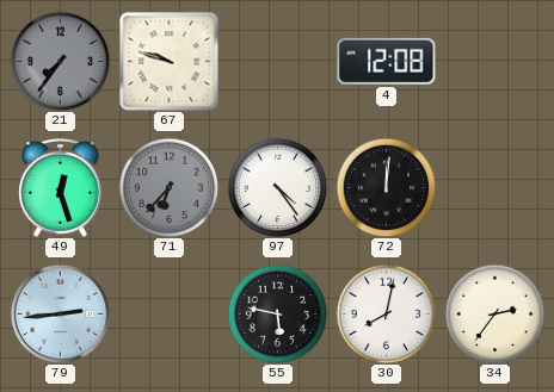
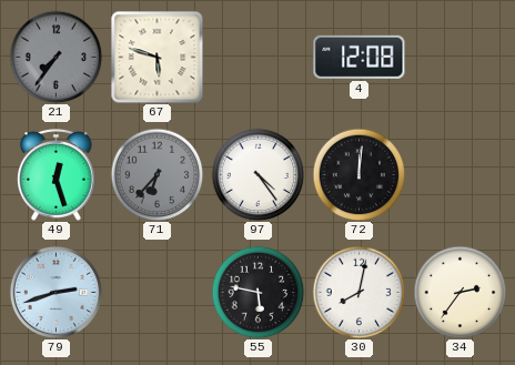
67: 9:48 -> 5:48
79: 2:44 -> 2:42
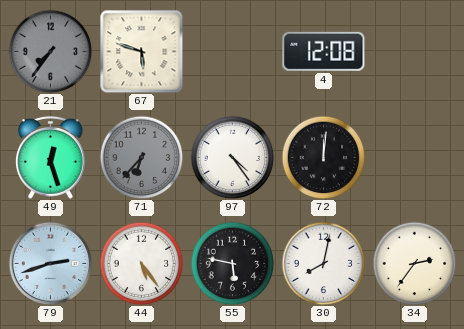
44: none -> 5:24
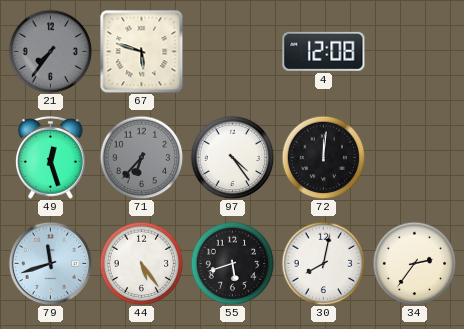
79: 2:42 -> 11:42
55: 5:47 -> 5:42
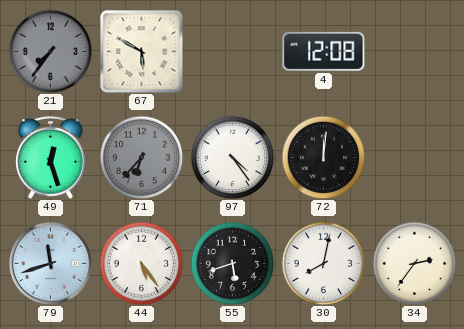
67: 5:48 -> 5:50
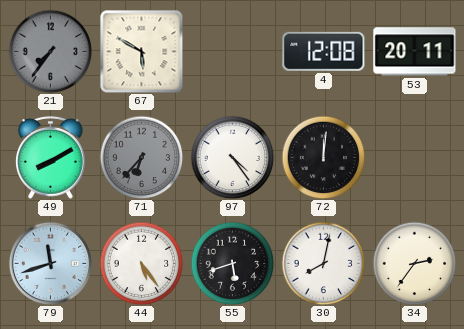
53: none -> 20:11
49: 12:27 -> 8:10
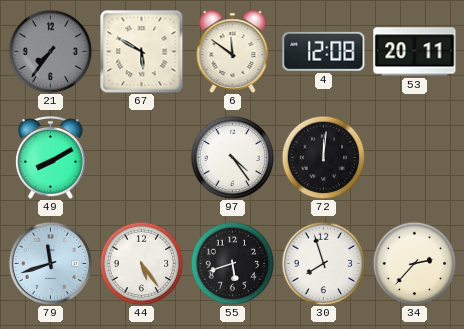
6: none -> 11:51
71: 6:37 -> none
30: 8:02 -> 7:57
34: 2:36 -> 2:37
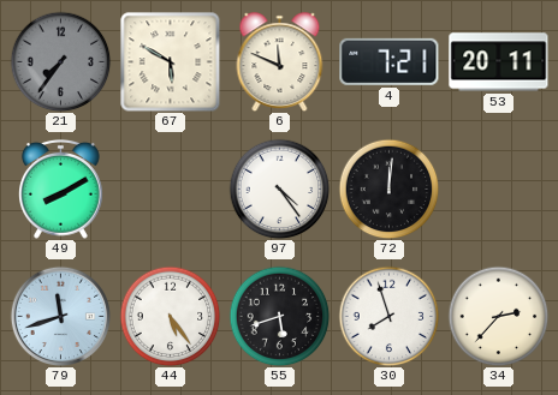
6: 11:51 -> 11:49
4: 12:08 -> 7:21
